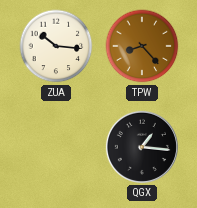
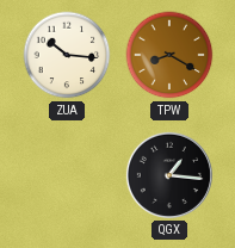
TPW: 8:23 -> 8:20
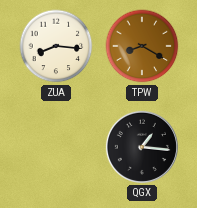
ZUA: 10:16 -> 8:16
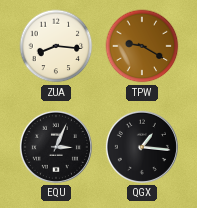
TPW: 8:20 -> 9:20
EQU: none -> 3:04
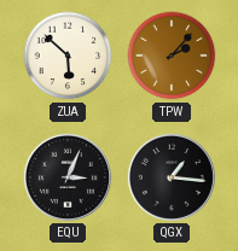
ZUA: 8:16 -> 5:52
TPW: 9:20 -> 2:07
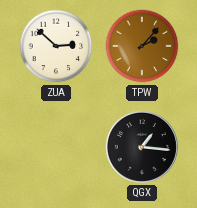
ZUA: 5:52 -> 2:52
EQU: 3:04 -> none
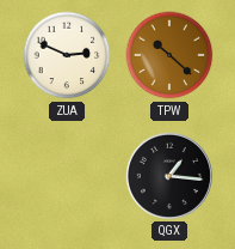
ZUA: 2:52 -> 2:49
TPW: 2:07 -> 10:22
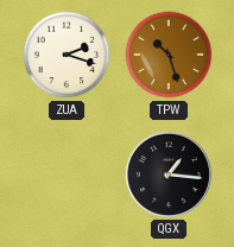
ZUA: 2:49 -> 2:18
TPW: 10:22 -> 10:27
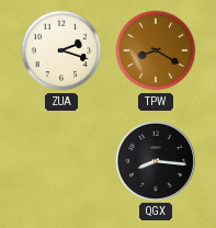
TPW: 10:27 -> 8:20
QGX: 1:16 -> 8:16
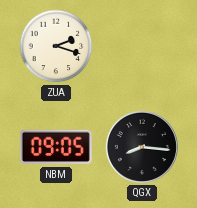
TPW: 8:20 -> none
NBM: none -> 09:05
